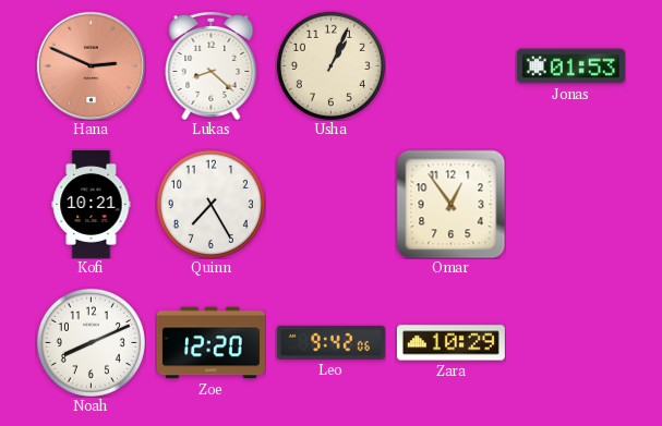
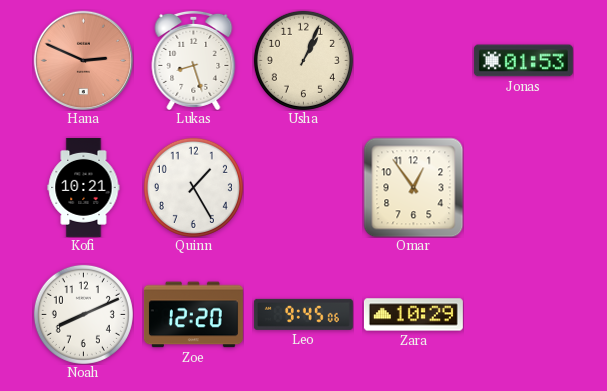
Lukas: 8:22 -> 8:27
Quinn: 7:25 -> 1:25
Leo: 9:42 -> 9:45
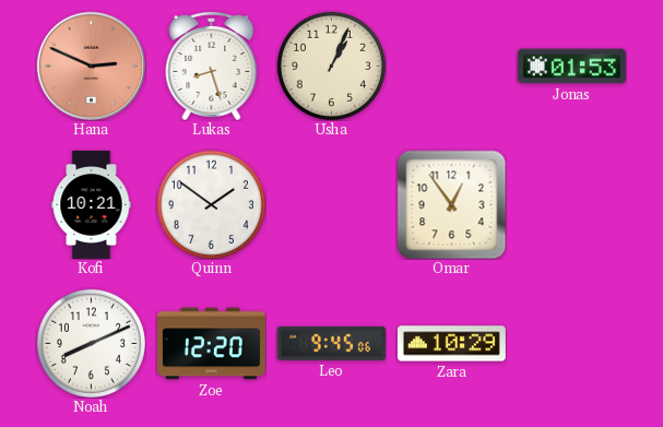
Quinn: 1:25 -> 1:51
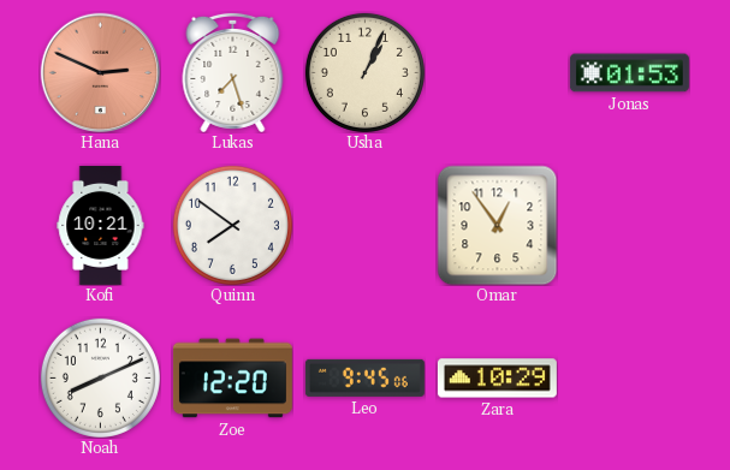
Lukas: 8:27 -> 7:27
Quinn: 1:51 -> 7:51
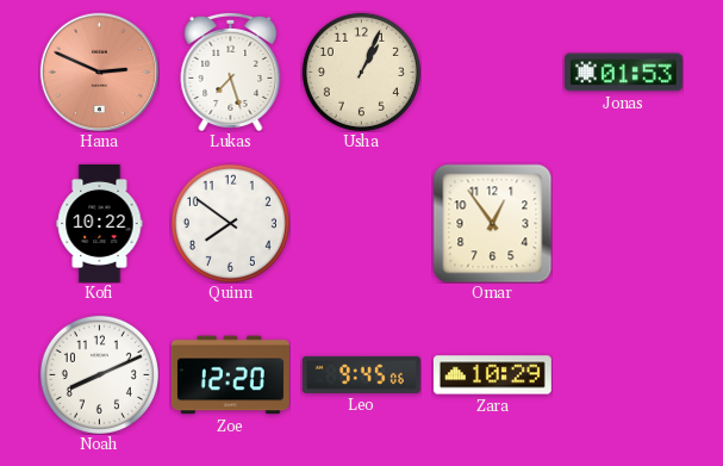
Kofi: 10:21 -> 10:22
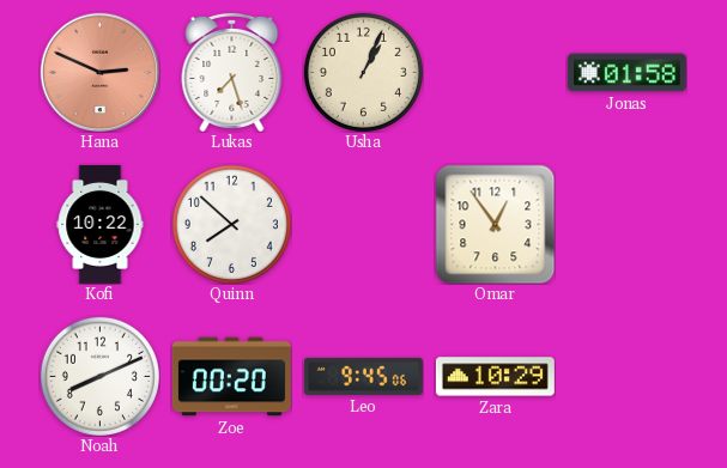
Jonas: 01:53 -> 01:58
Quinn: 7:51 -> 7:52
Zoe: 12:20 -> 00:20
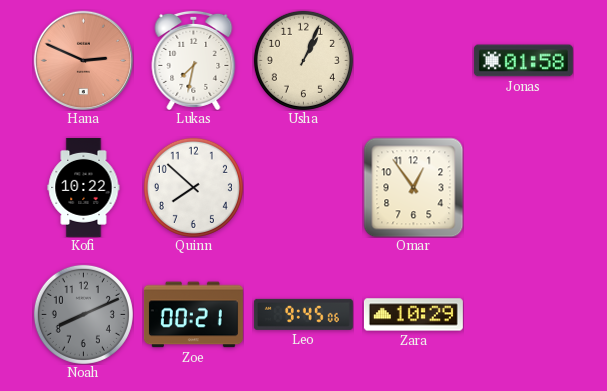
Lukas: 7:27 -> 7:32
Noah dial: white -> grey
Zoe: 00:20 -> 00:21
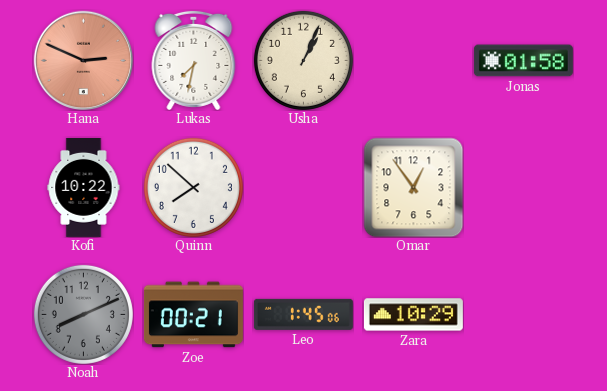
Leo: 9:45 -> 1:45
